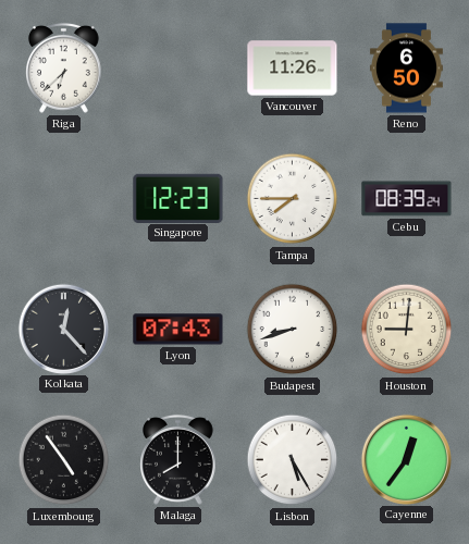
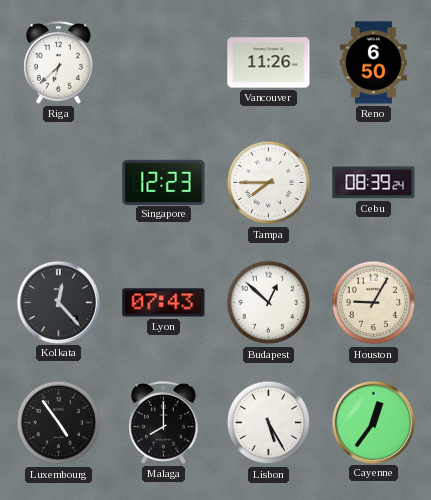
Budapest: 8:42 -> 12:52
Houston: 9:01 -> 9:05
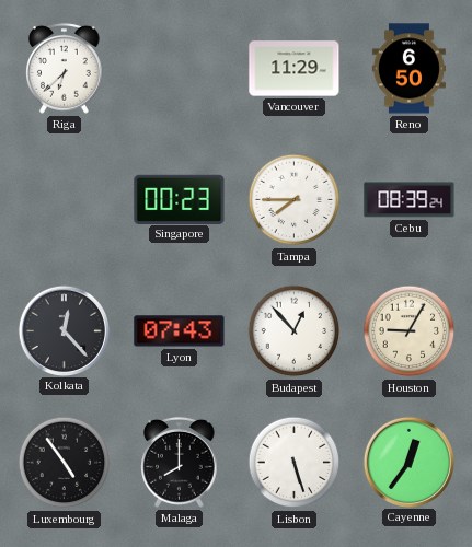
Vancouver: 11:26 -> 11:29
Singapore: 12:23 -> 00:23
Budapest: 12:52 -> 12:53
Lisbon: 5:25 -> 5:27
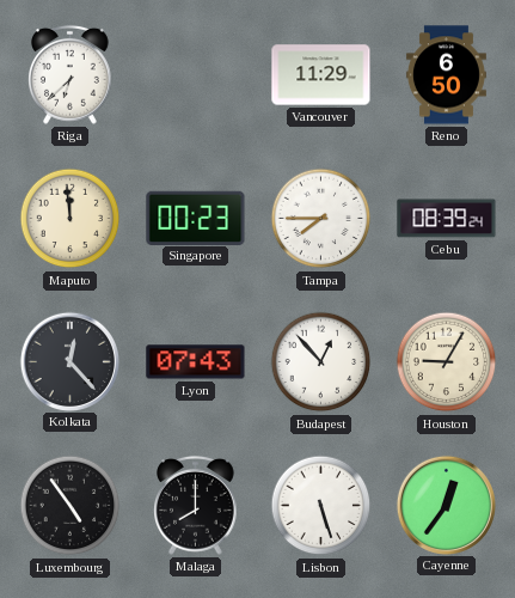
Maputo: none -> 11:59
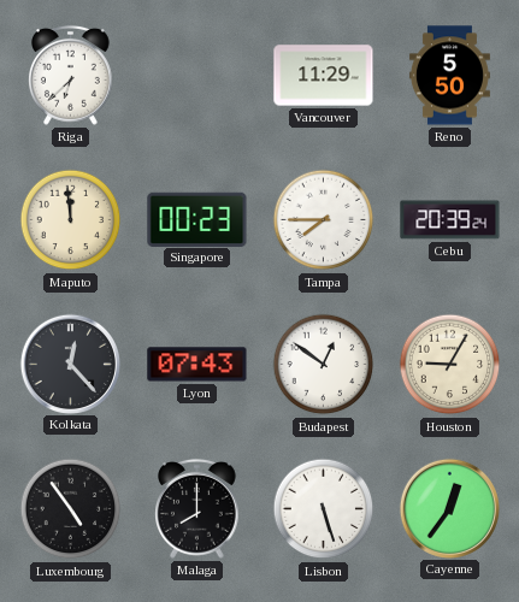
Reno: 6:50 -> 5:50
Cebu: 08:39 -> 20:39
Budapest: 12:53 -> 12:51
